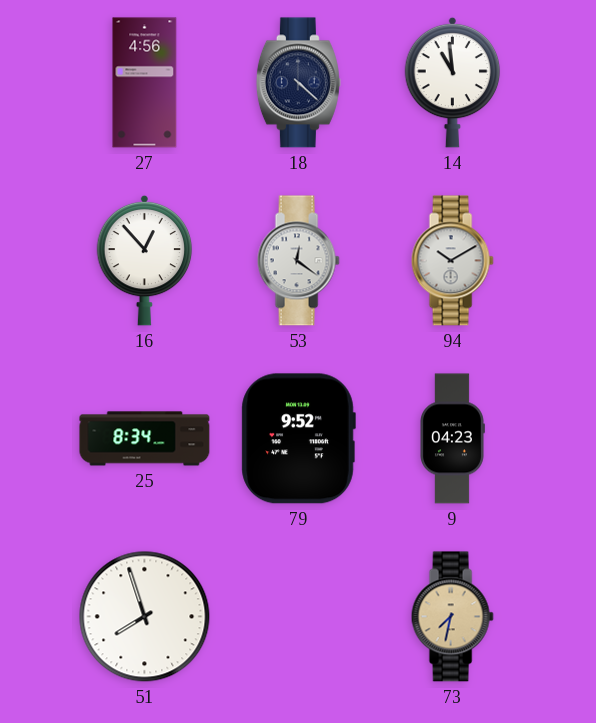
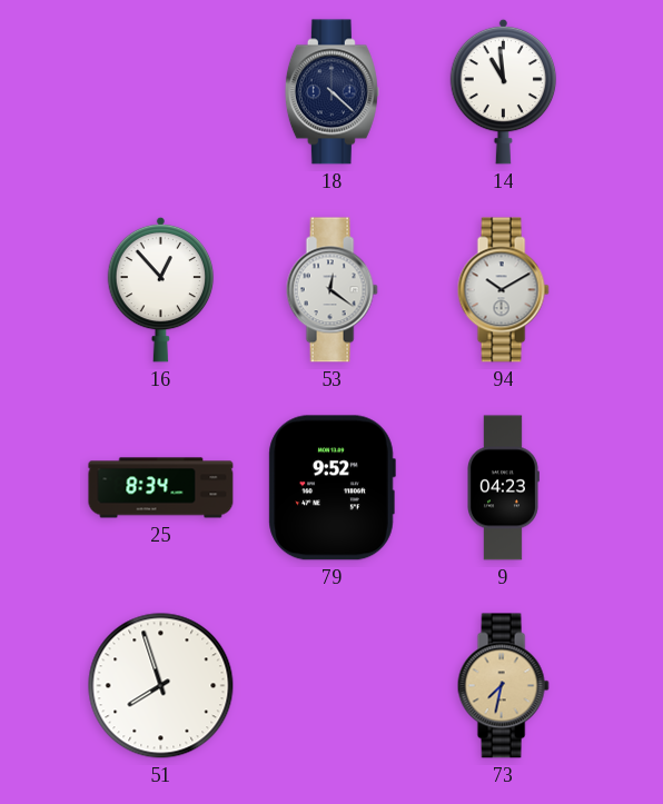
27: 4:56 -> none
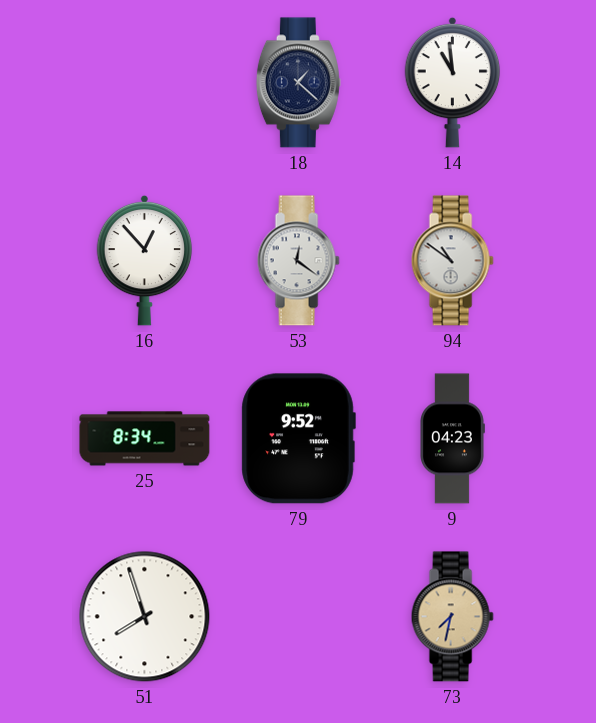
18: 4:22 -> 1:22
94: 10:10 -> 10:51
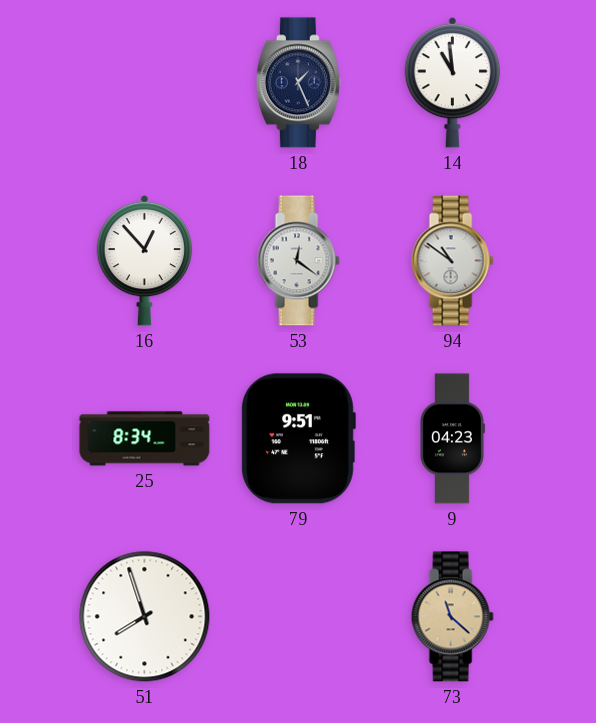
18: 1:22 -> 1:26
79: 9:52 -> 9:51
73: 7:32 -> 11:22
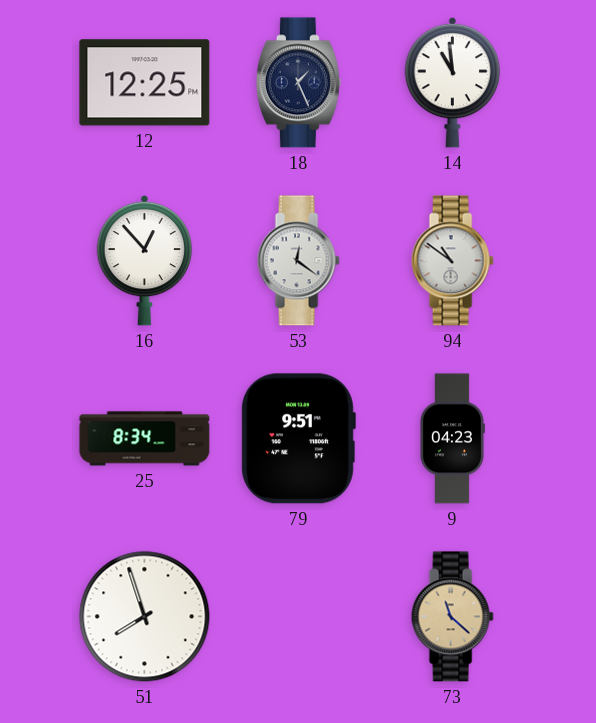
12: none -> 12:25
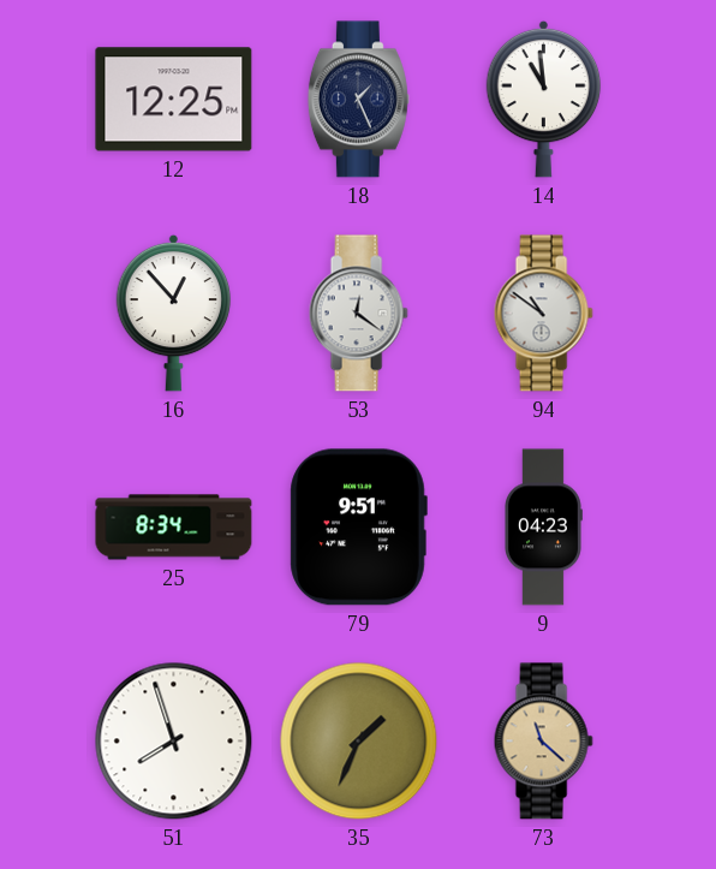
35: none -> 1:34
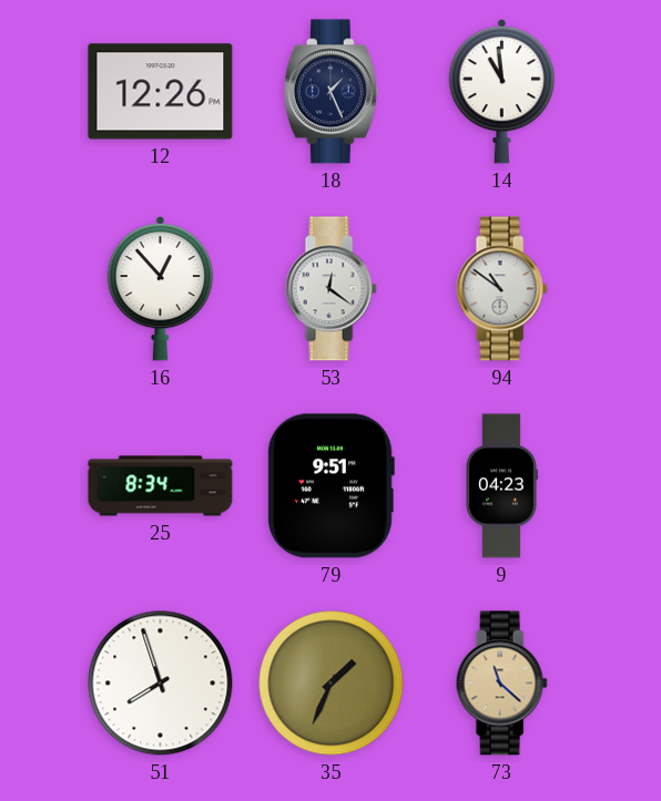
12: 12:25 -> 12:26
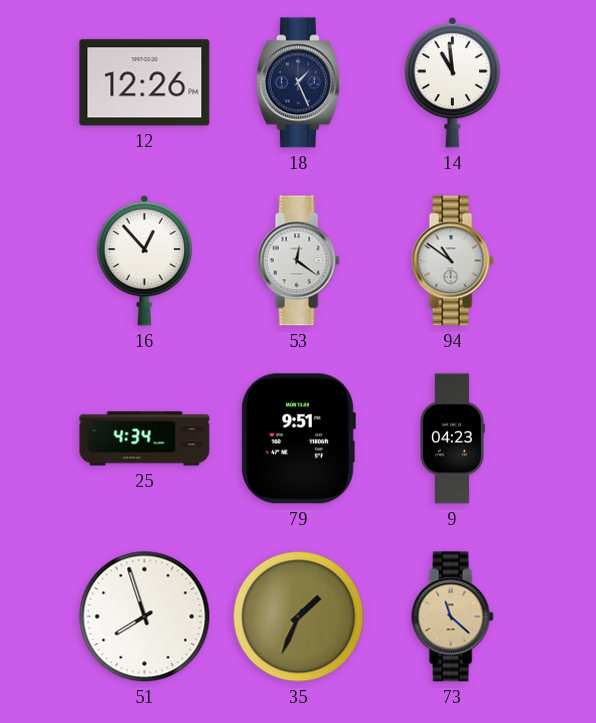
25: 8:34 -> 4:34
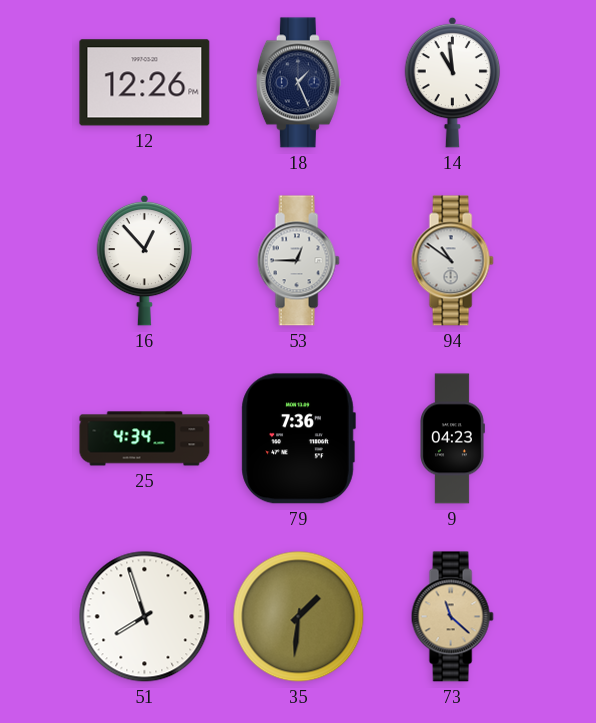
53: 12:21 -> 12:45
79: 9:51 -> 7:36
35: 1:34 -> 1:31
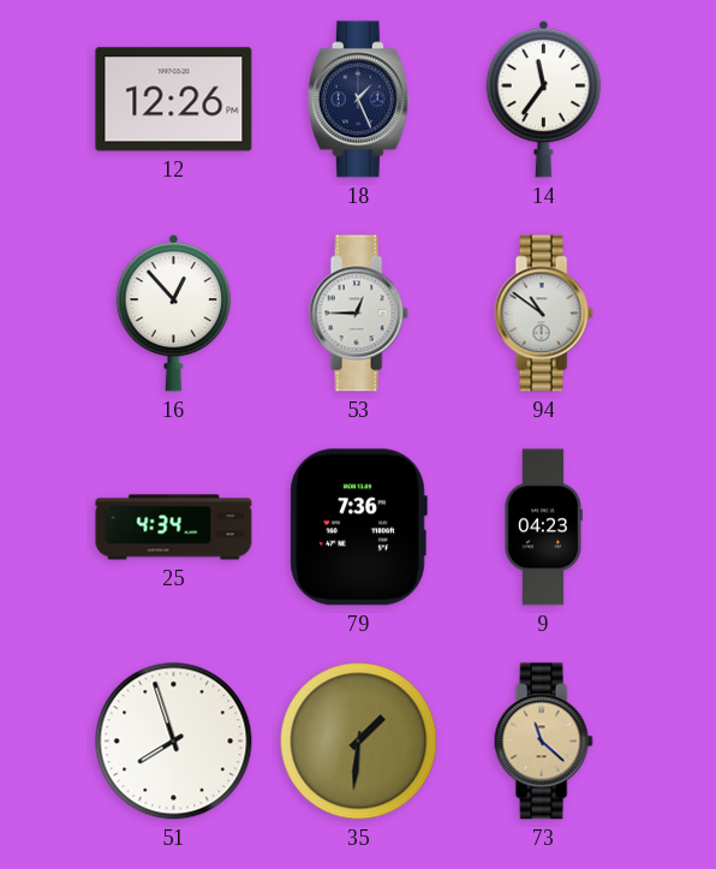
14: 10:59 -> 11:36
